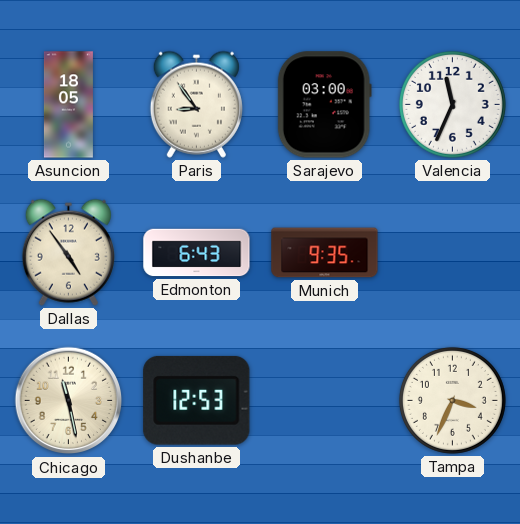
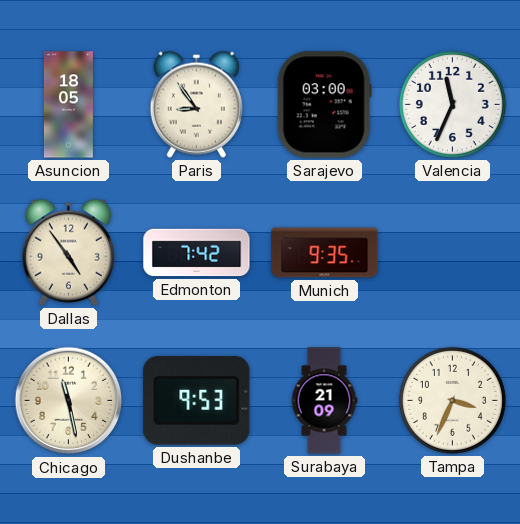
Edmonton: 6:43 -> 7:42
Dushanbe: 12:53 -> 9:53
Surabaya: none -> 21:09
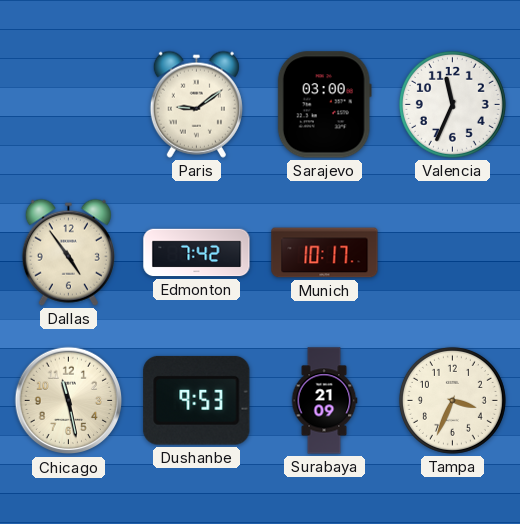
Asuncion: 18:05 -> none
Paris: 8:54 -> 9:09
Munich: 9:35 -> 10:17
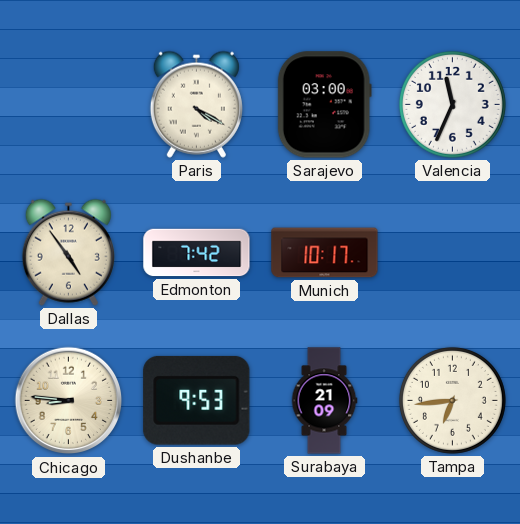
Paris: 9:09 -> 4:20
Chicago: 11:28 -> 8:46
Tampa: 3:34 -> 6:44
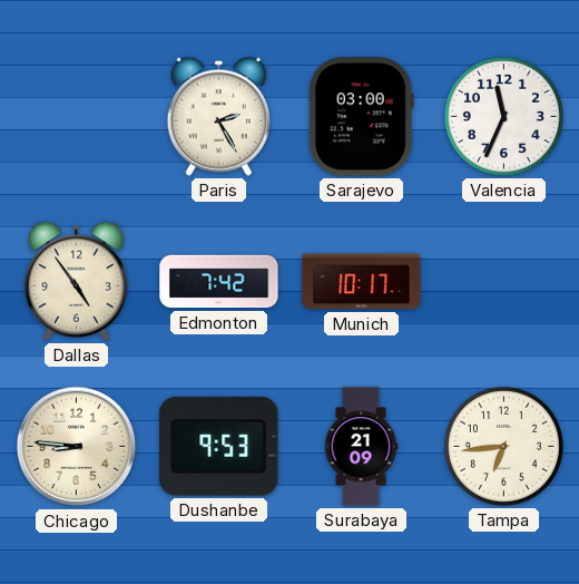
Paris: 4:20 -> 2:25
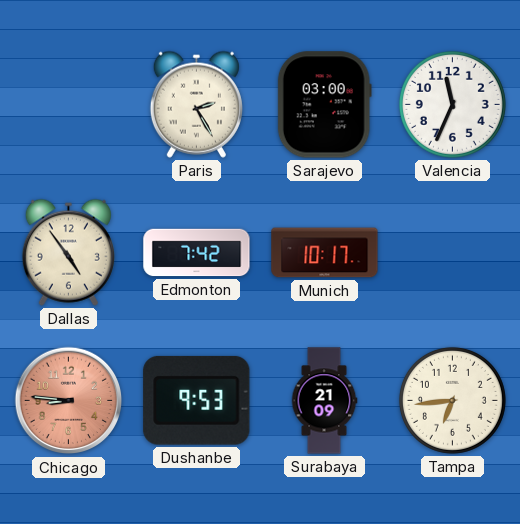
Chicago dial: cream -> salmon
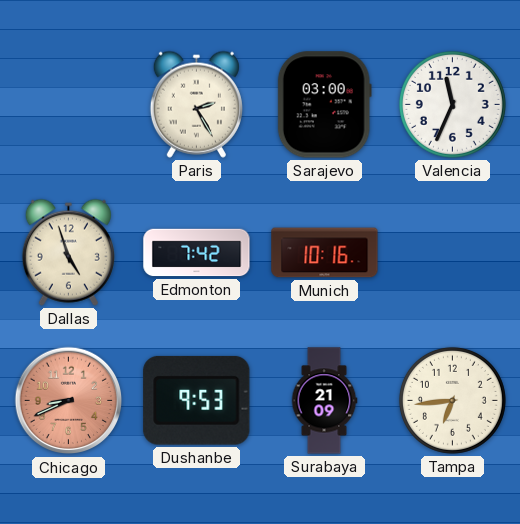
Dallas: 4:54 -> 4:57
Munich: 10:17 -> 10:16
Chicago: 8:46 -> 8:41
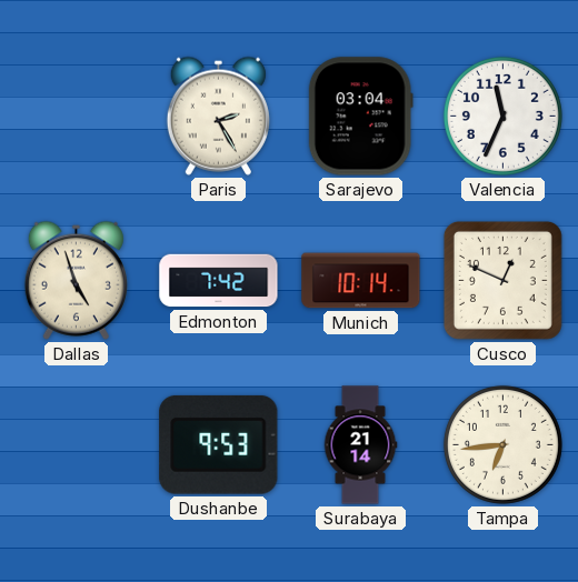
Sarajevo: 03:00 -> 03:04
Munich: 10:16 -> 10:14
Cusco: none -> 12:49
Chicago: 8:41 -> none
Surabaya: 21:09 -> 21:14
